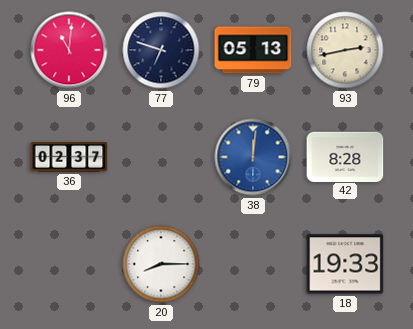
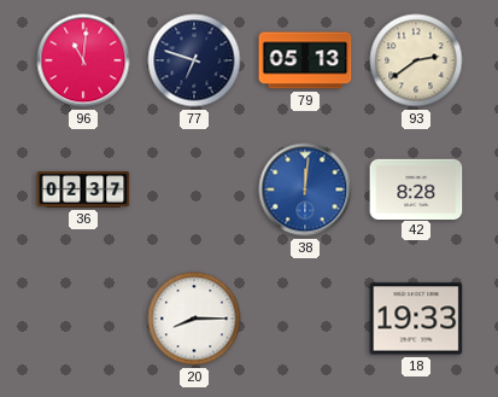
93: 2:43 -> 2:39
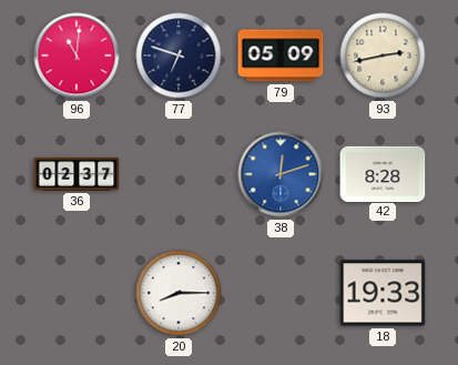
79: 05:13 -> 05:09
93: 2:39 -> 2:43
38: 12:01 -> 12:12
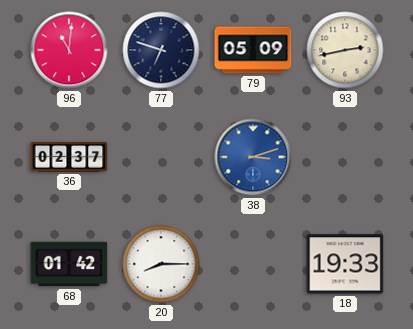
38: 12:12 -> 3:12
42: 8:28 -> none
68: none -> 01:42
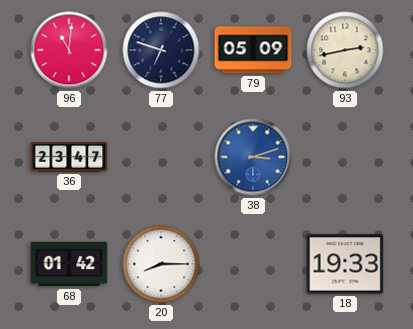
36: 02:37 -> 23:47
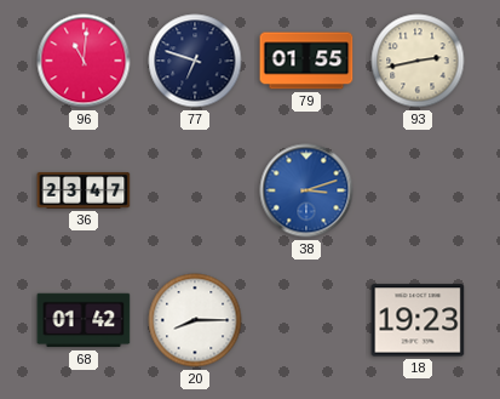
79: 05:09 -> 01:55
18: 19:33 -> 19:23
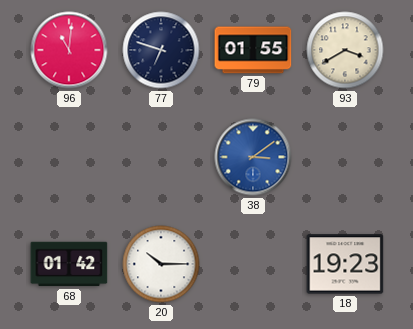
93: 2:43 -> 3:40
36: 23:47 -> none
38: 3:12 -> 3:09
20: 8:15 -> 10:15
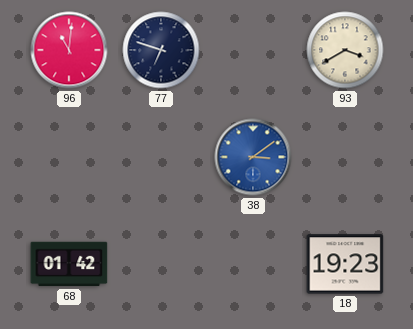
79: 01:55 -> none
20: 10:15 -> none
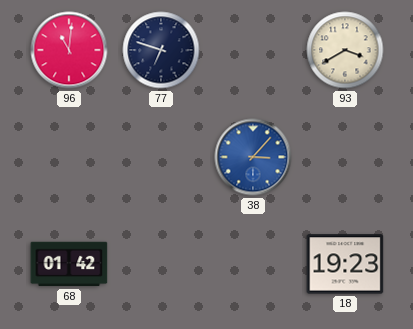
38: 3:09 -> 3:07
